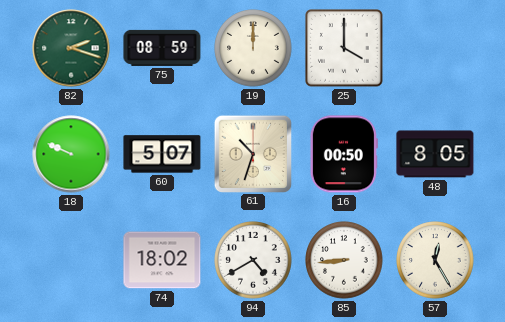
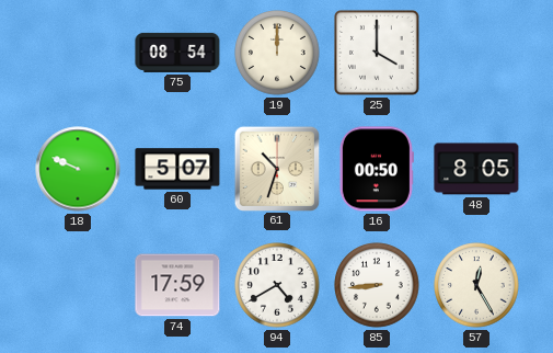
82: 2:18 -> none
75: 08:59 -> 08:54
74: 18:02 -> 17:59
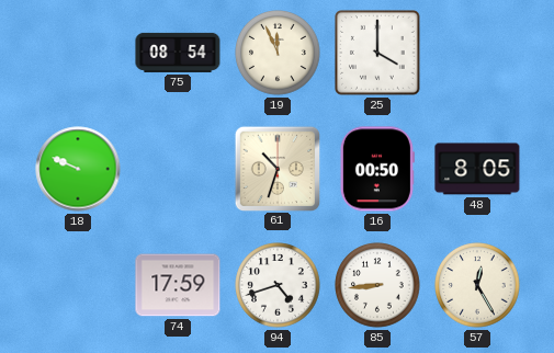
19: 12:00 -> 11:56
60: 5:07 -> none
94: 4:40 -> 4:42
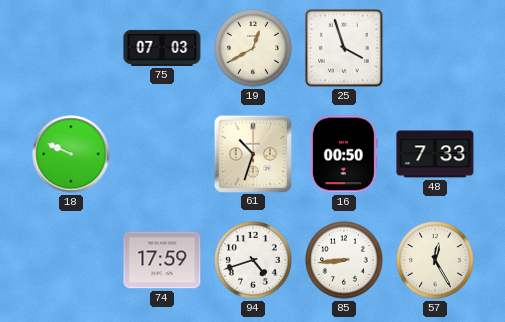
75: 08:54 -> 07:03
19: 11:56 -> 12:40
25: 4:00 -> 3:57
48: 8:05 -> 7:33
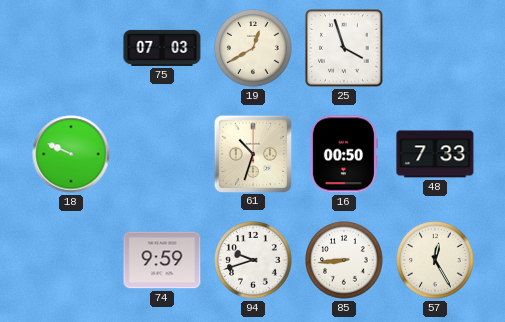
74: 17:59 -> 9:59
94: 4:42 -> 9:42
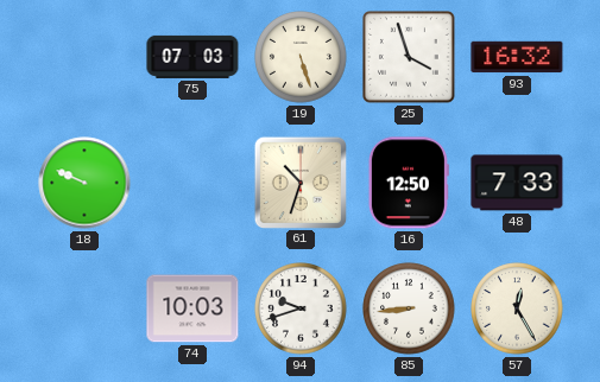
19: 12:40 -> 5:27
93: none -> 16:32
16: 00:50 -> 12:50
74: 9:59 -> 10:03
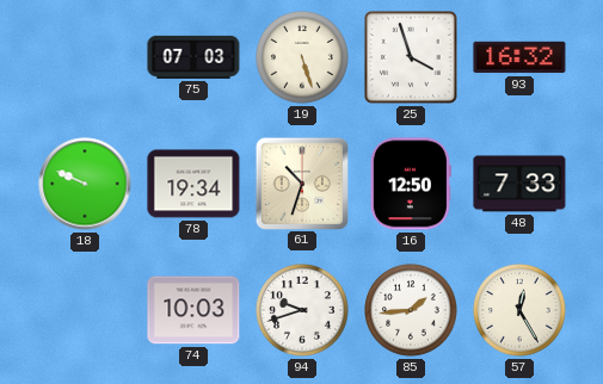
78: none -> 19:34
85: 8:44 -> 1:44
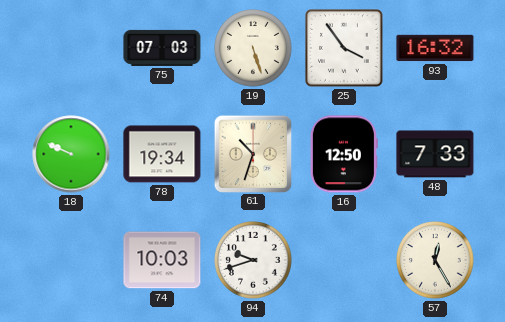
25: 3:57 -> 3:54
85: 1:44 -> none
